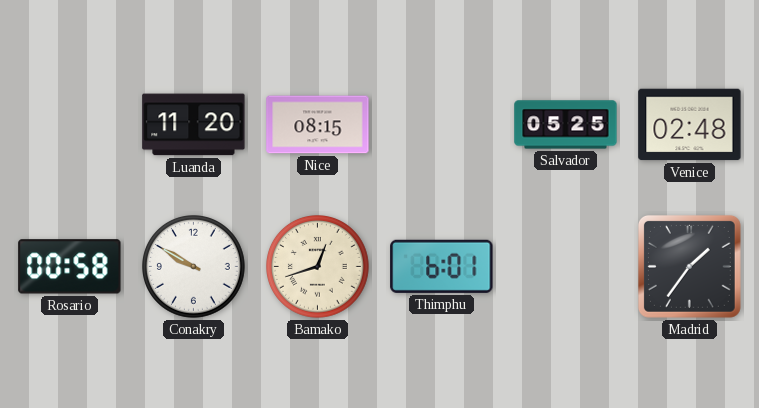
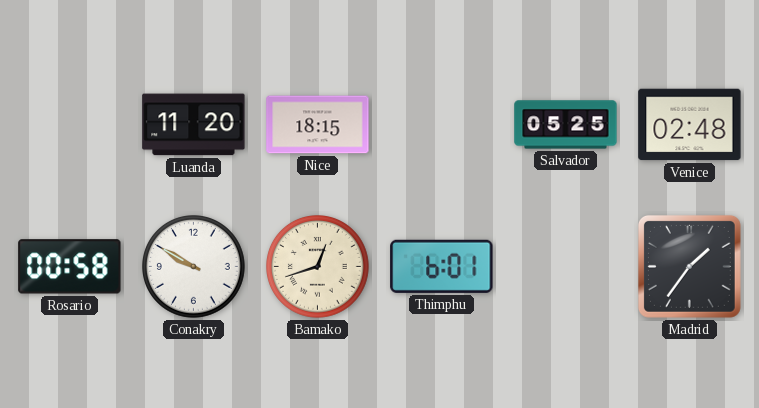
Nice: 08:15 -> 18:15
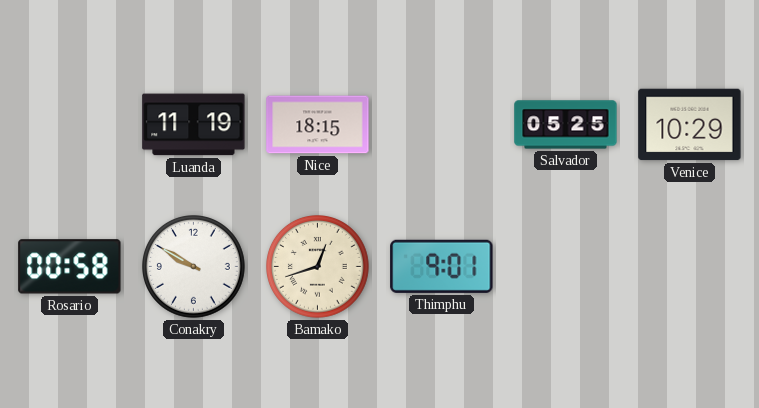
Luanda: 11:20 -> 11:19
Venice: 02:48 -> 10:29
Thimphu: 6:01 -> 9:01
Madrid: 1:36 -> none
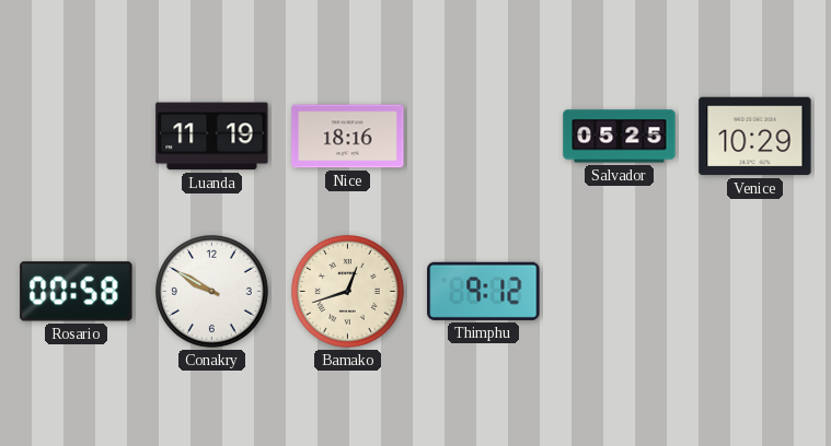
Nice: 18:15 -> 18:16
Thimphu: 9:01 -> 9:12
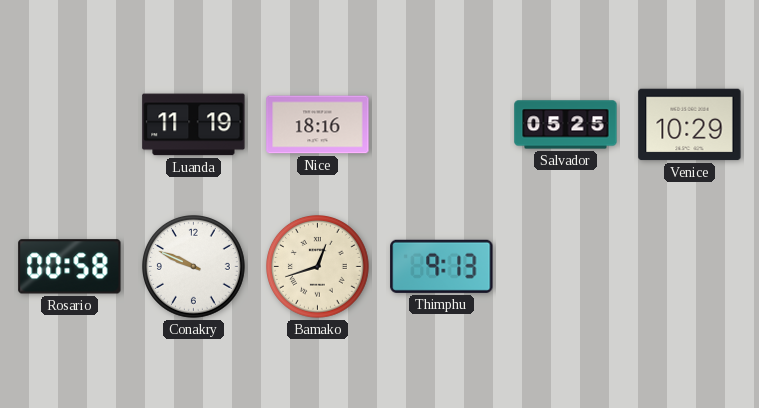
Conakry: 9:50 -> 9:49
Thimphu: 9:12 -> 9:13
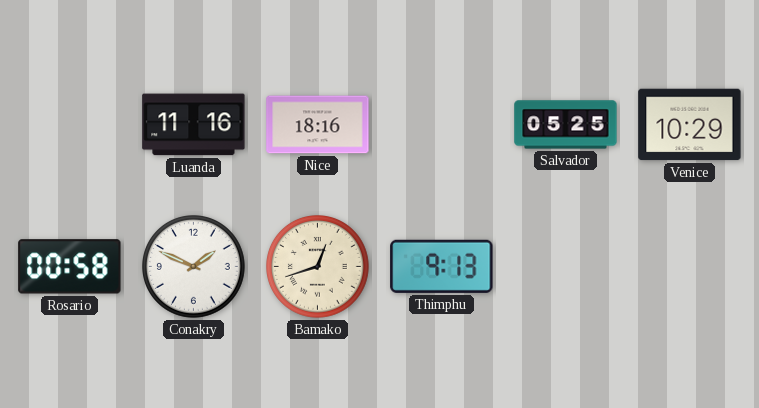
Luanda: 11:19 -> 11:16
Conakry: 9:49 -> 1:49
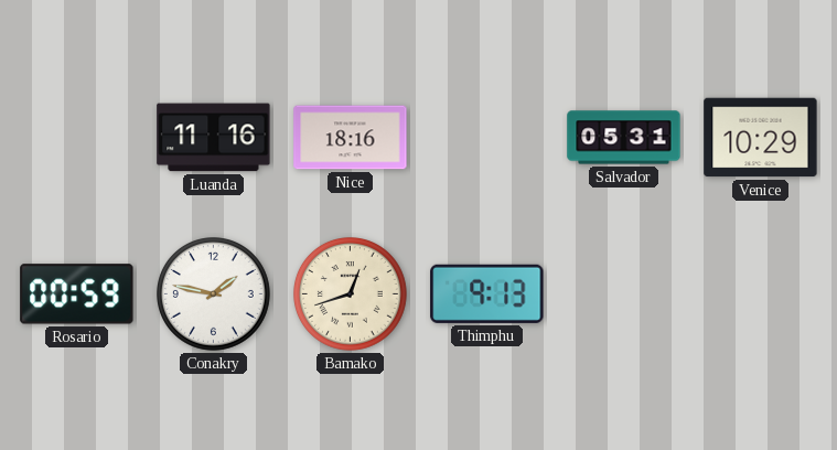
Salvador: 05:25 -> 05:31
Rosario: 00:58 -> 00:59
Conakry: 1:49 -> 1:47
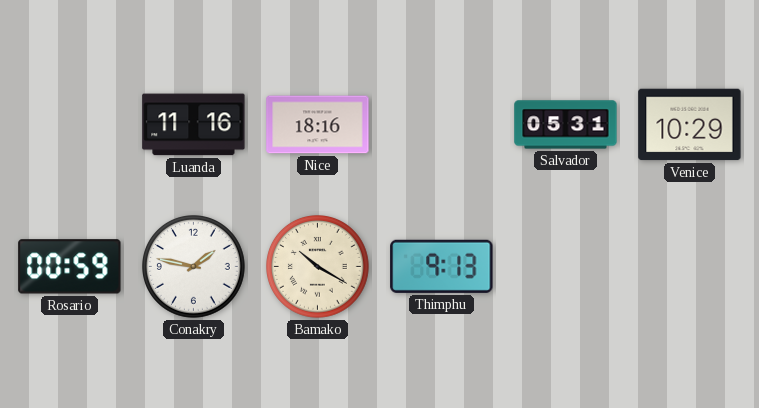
Bamako: 12:42 -> 10:20
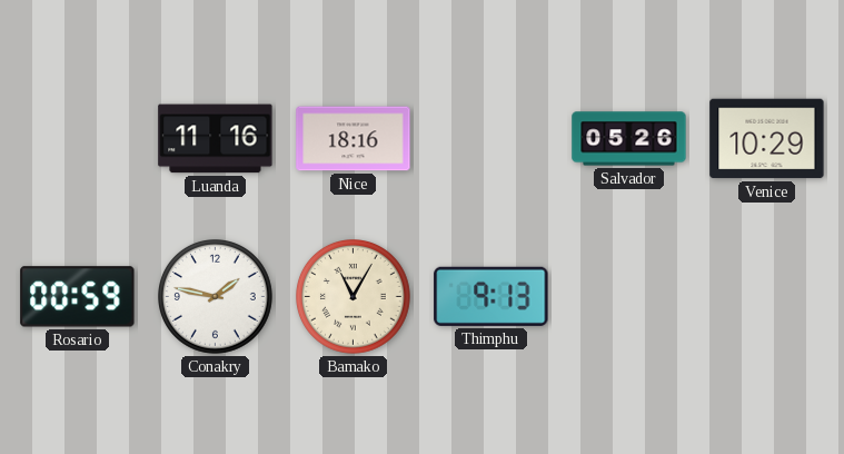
Salvador: 05:31 -> 05:26
Bamako: 10:20 -> 11:05
